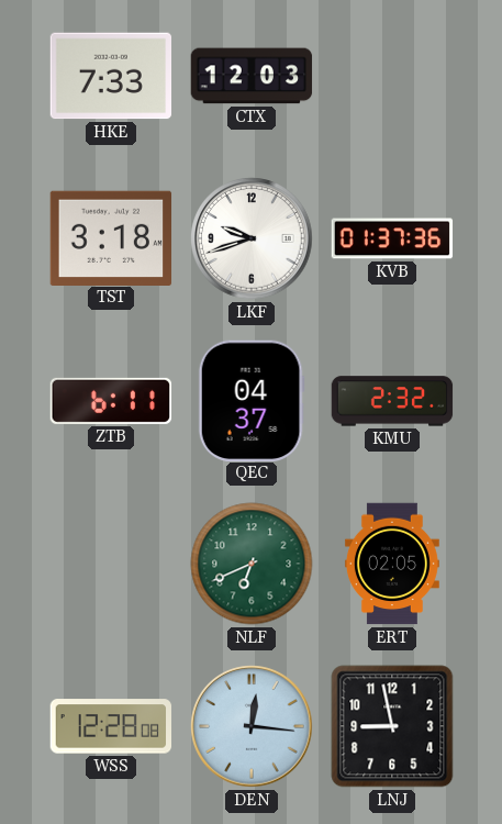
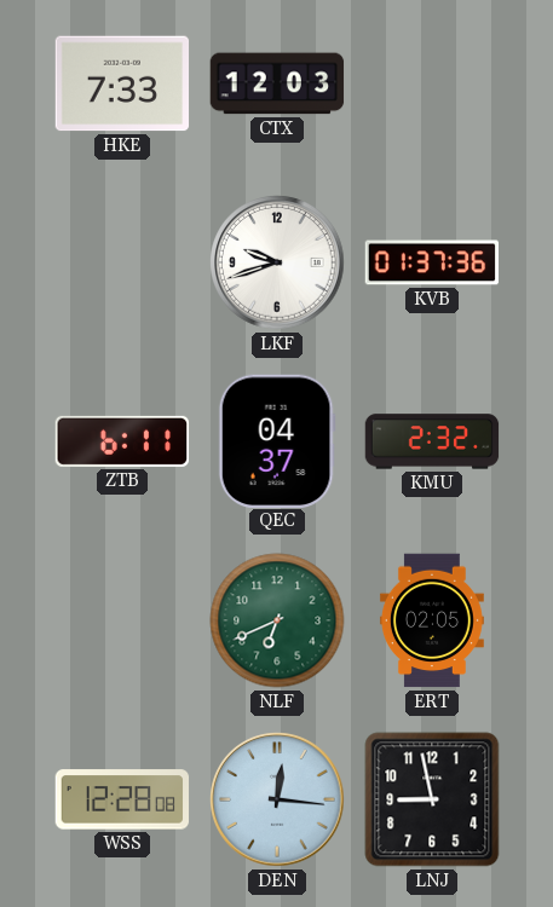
TST: 3:18 -> none
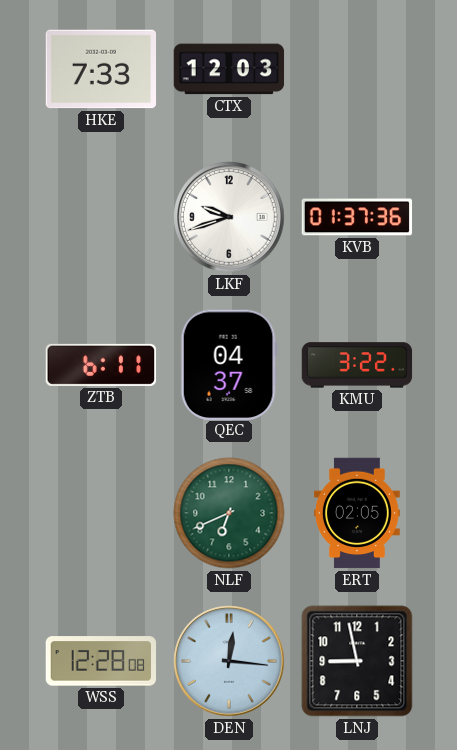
KMU: 2:32 -> 3:22
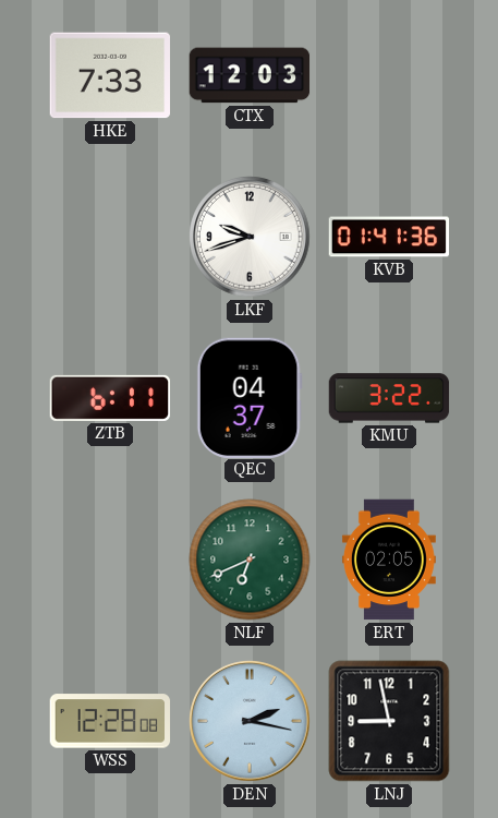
KVB: 01:37 -> 01:41
DEN: 12:16 -> 2:17
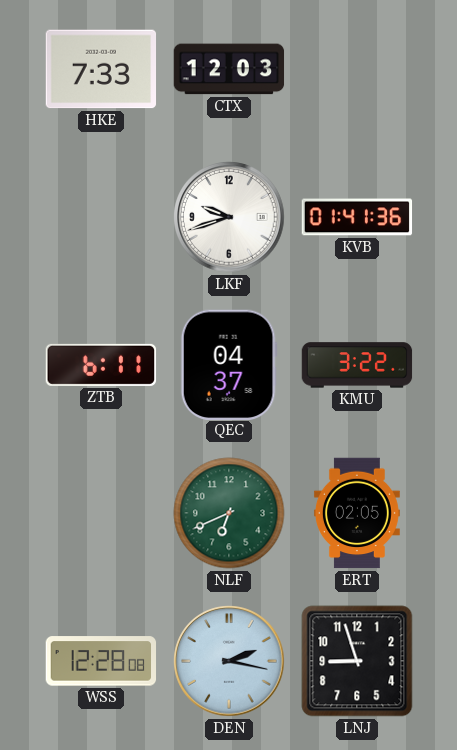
LNJ: 8:58 -> 8:57
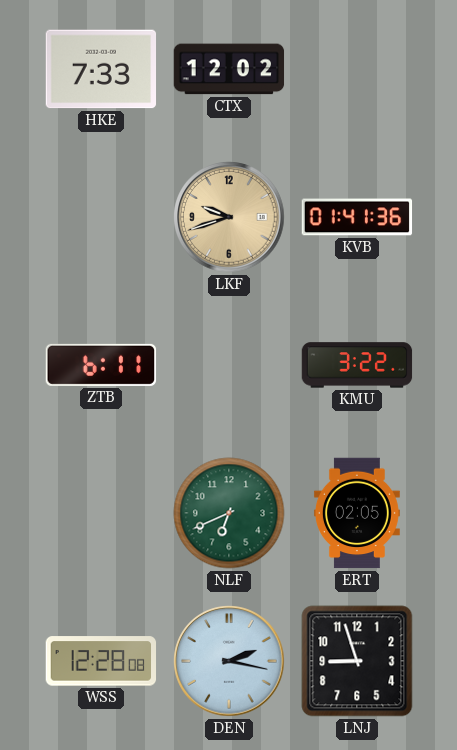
CTX: 12:03 -> 12:02
LKF dial: white -> champagne
QEC: 04:37 -> none
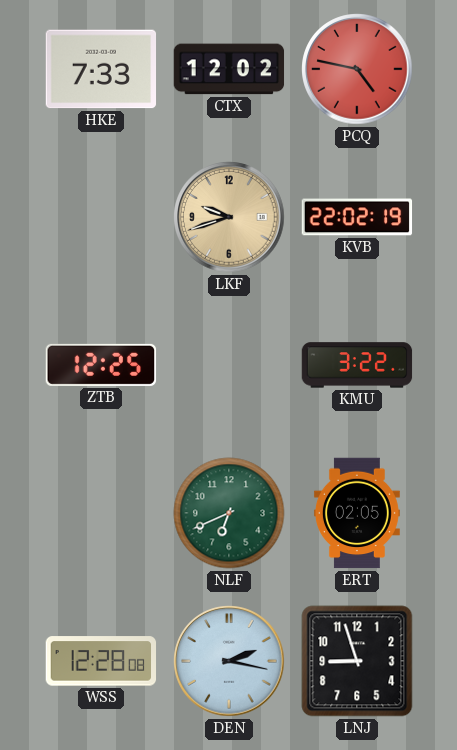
PCQ: none -> 4:47
KVB: 01:41 -> 22:02
ZTB: 6:11 -> 12:25
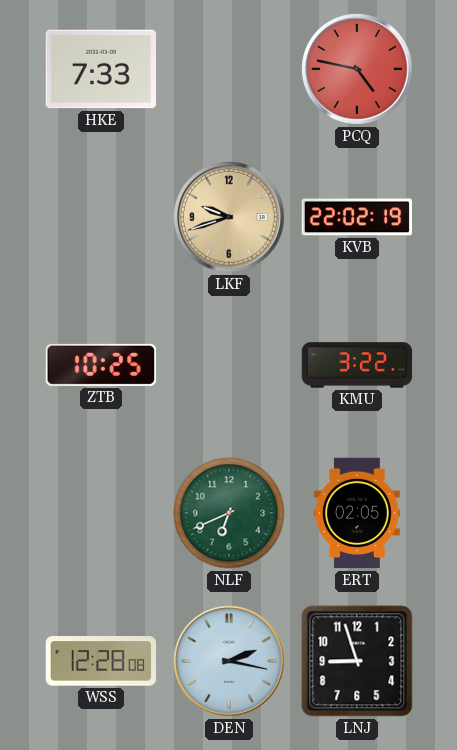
CTX: 12:02 -> none
ZTB: 12:25 -> 10:25
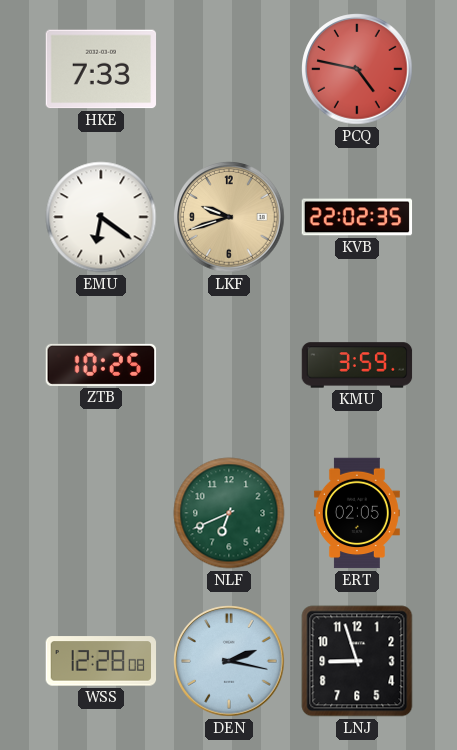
EMU: none -> 6:21
KVB: 22:02:19 -> 22:02:35
KMU: 3:22 -> 3:59
